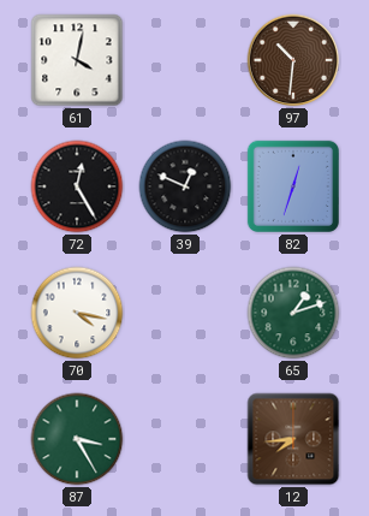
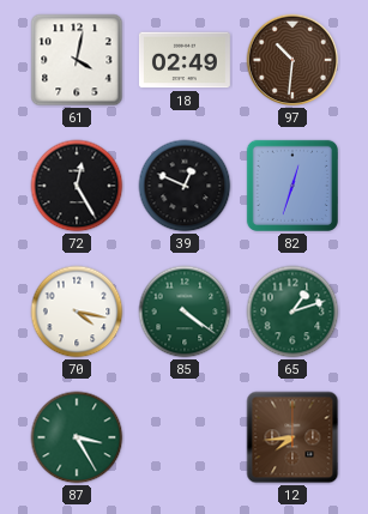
18: none -> 02:49
85: none -> 4:21
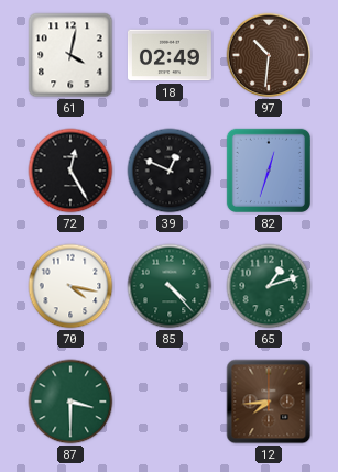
85: 4:21 -> 4:23
87: 3:25 -> 3:30
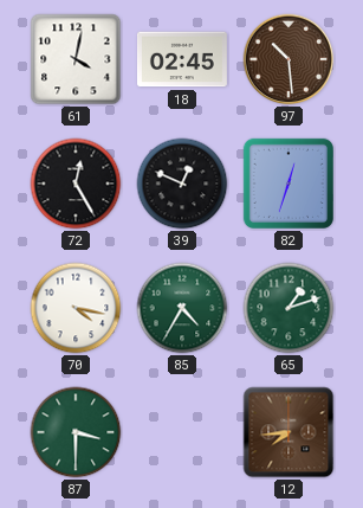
18: 02:49 -> 02:45
97: 10:31 -> 10:29
85: 4:23 -> 4:35
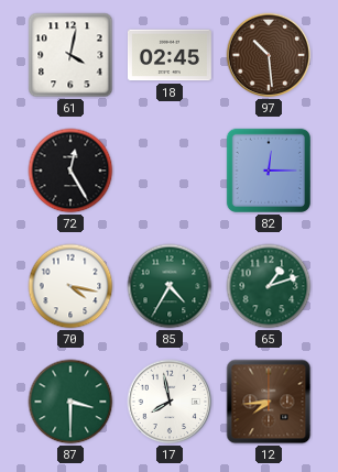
39: 12:49 -> none
82: 12:33 -> 12:15
17: none -> 7:58
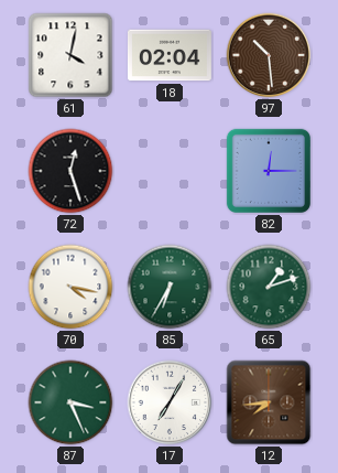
18: 02:45 -> 02:04
72: 12:25 -> 12:27
85: 4:35 -> 6:35
87: 3:30 -> 3:26
17: 7:58 -> 7:05
